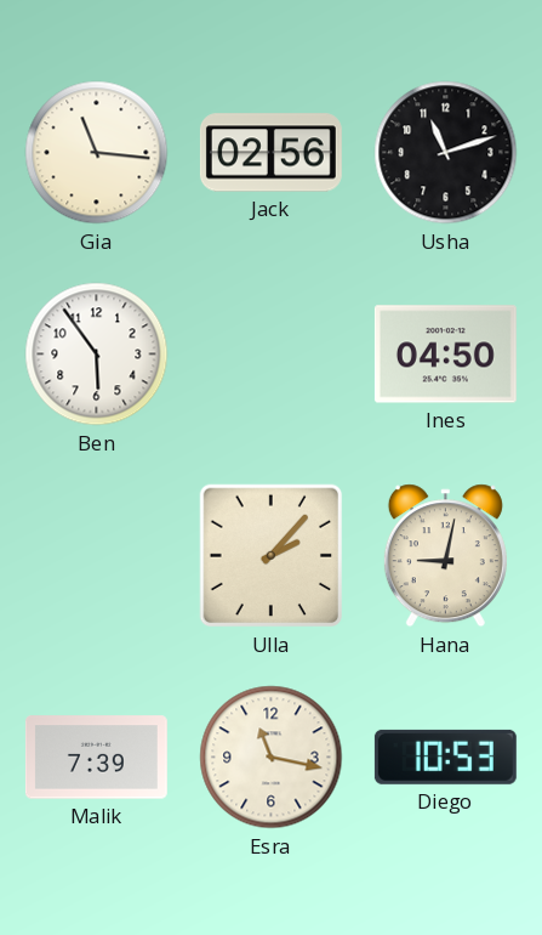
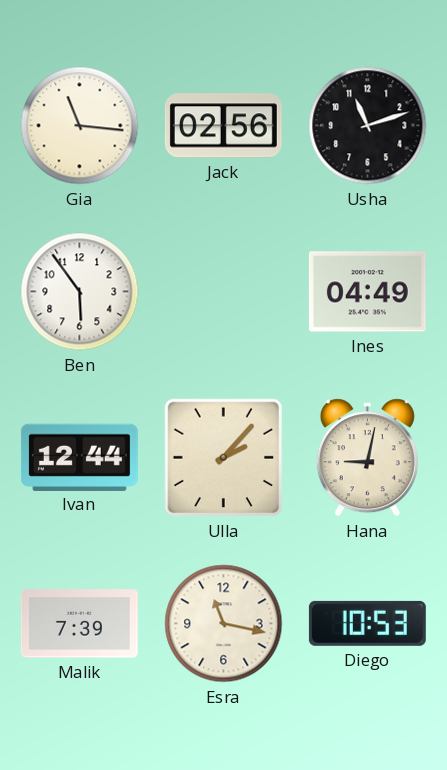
Ines: 04:50 -> 04:49
Ivan: none -> 12:44
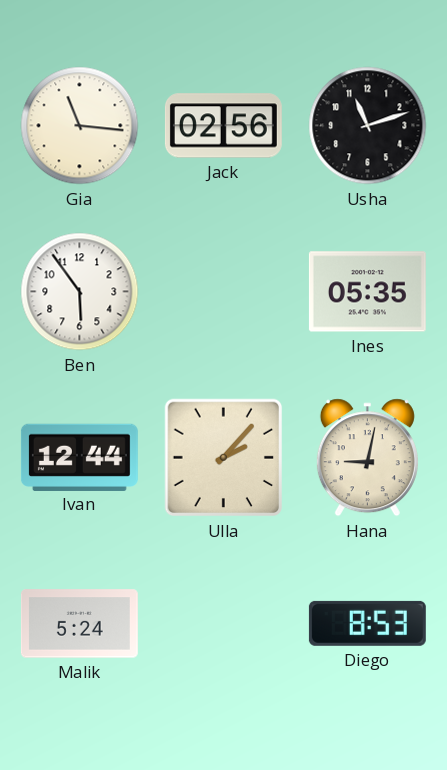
Ines: 04:49 -> 05:35
Malik: 7:39 -> 5:24
Esra: 11:17 -> none
Diego: 10:53 -> 8:53
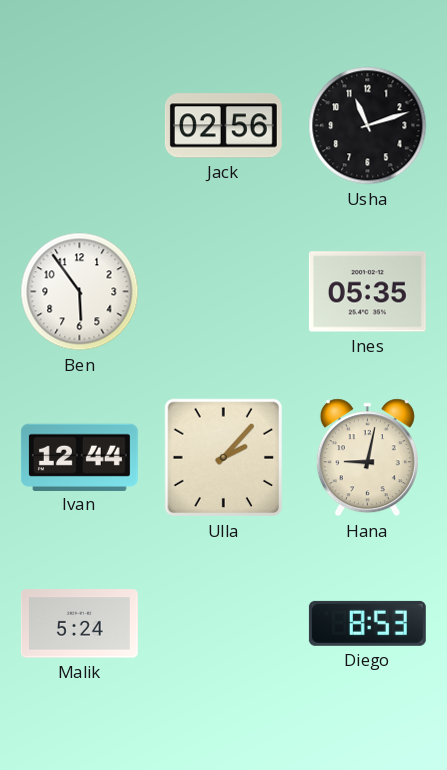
Gia: 11:16 -> none
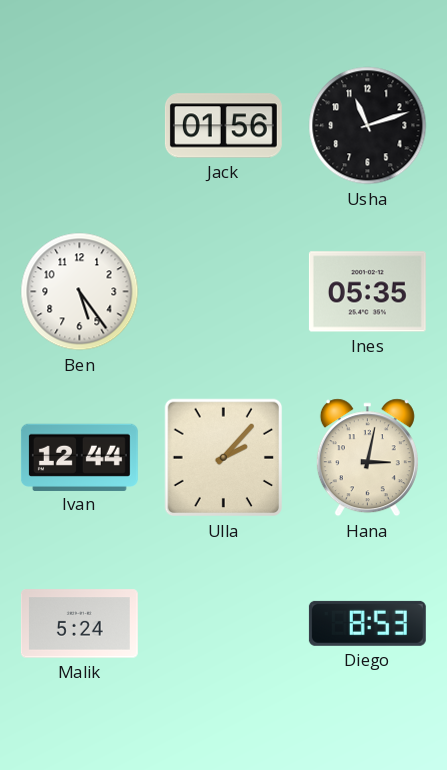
Jack: 02:56 -> 01:56
Ben: 5:54 -> 5:24
Hana: 9:02 -> 3:02
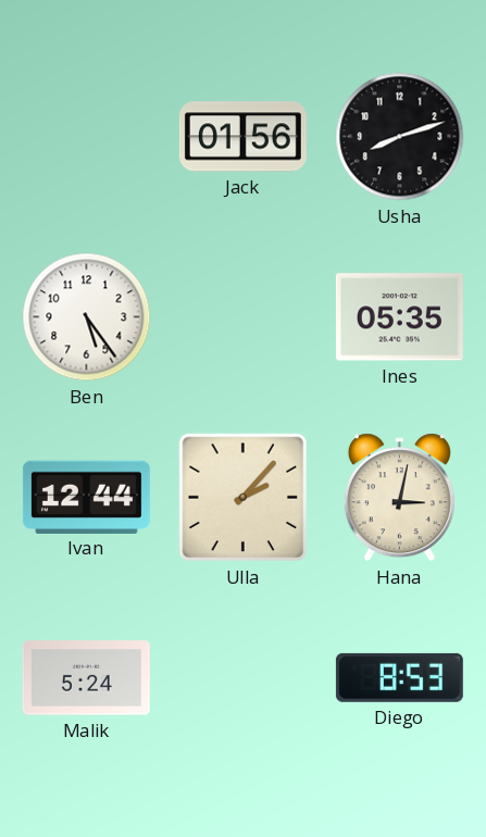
Usha: 11:12 -> 8:12
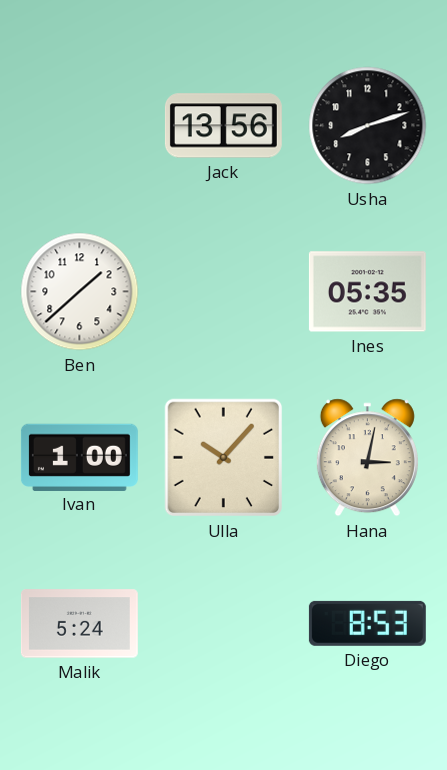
Jack: 01:56 -> 13:56
Ben: 5:24 -> 1:38
Ivan: 12:44 -> 1:00
Ulla: 2:07 -> 10:07
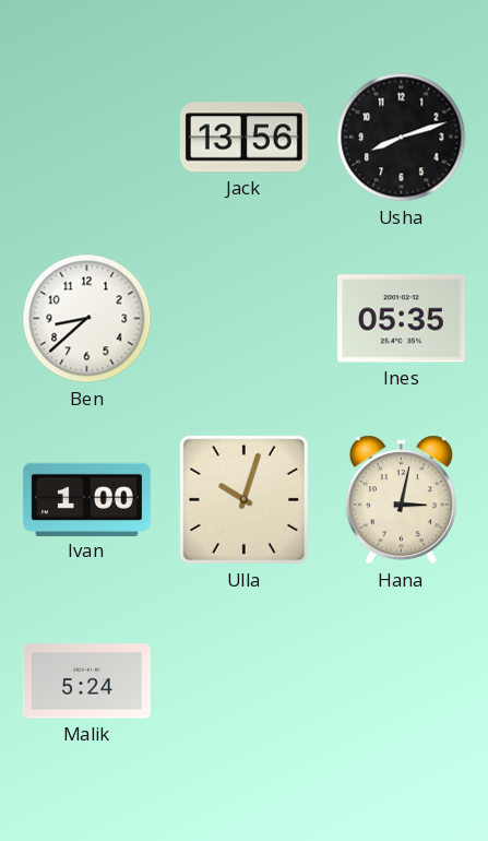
Ben: 1:38 -> 8:38
Ulla: 10:07 -> 10:03
Diego: 8:53 -> none
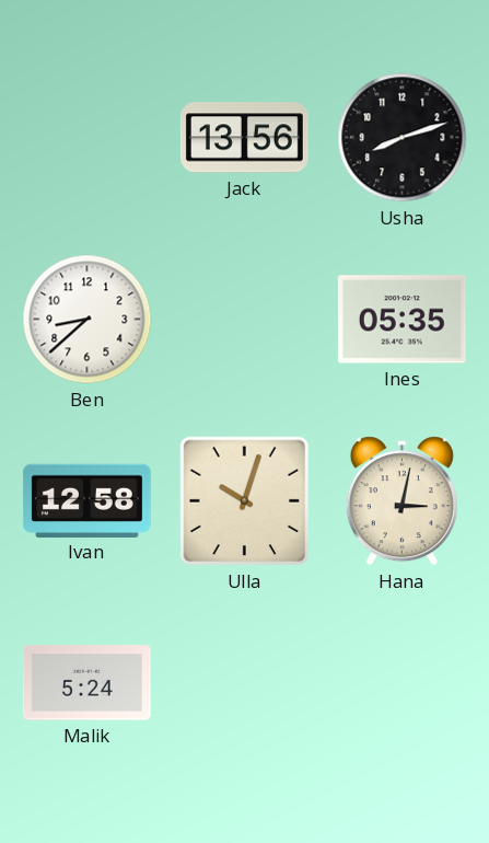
Ivan: 1:00 -> 12:58
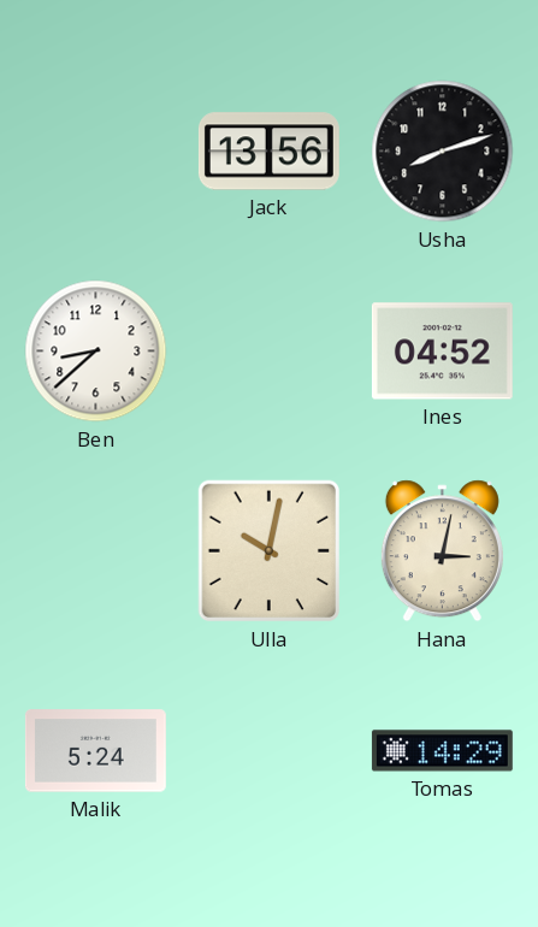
Ines: 05:35 -> 04:52
Ivan: 12:58 -> none
Ulla: 10:03 -> 10:02
Tomas: none -> 14:29
